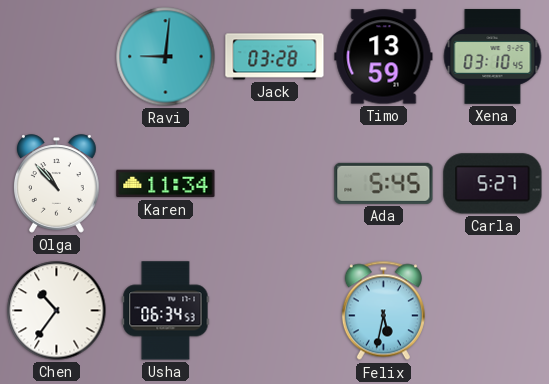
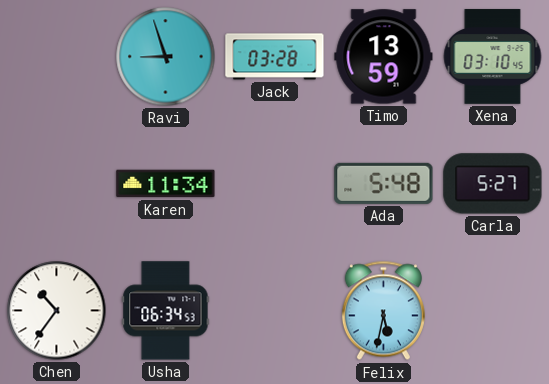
Ravi: 9:01 -> 8:57
Olga: 10:53 -> none
Ada: 5:45 -> 5:48
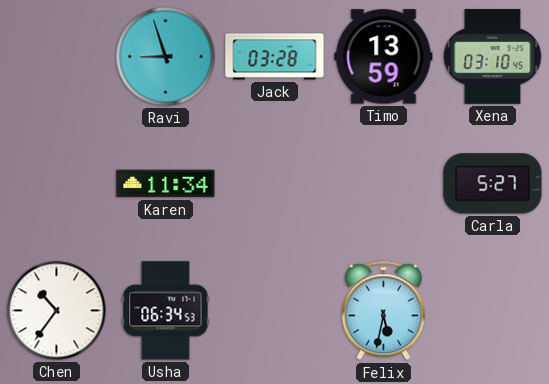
Ada: 5:48 -> none
